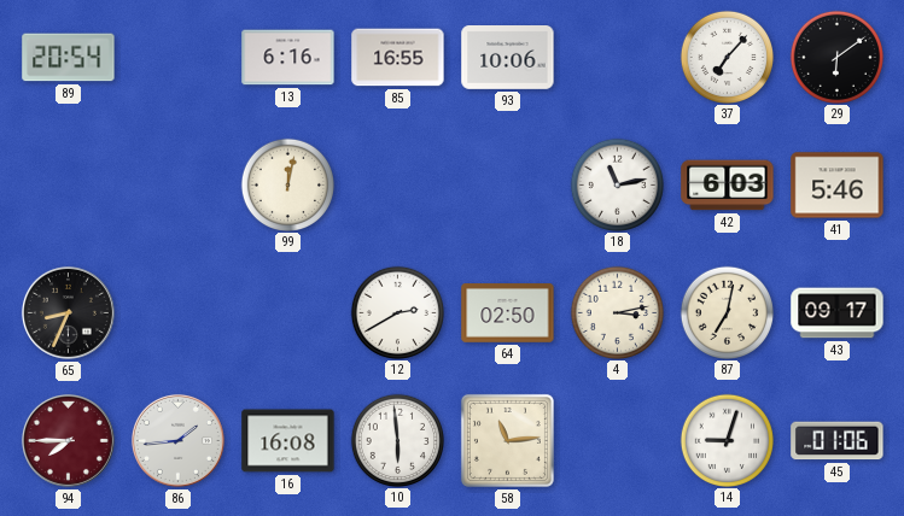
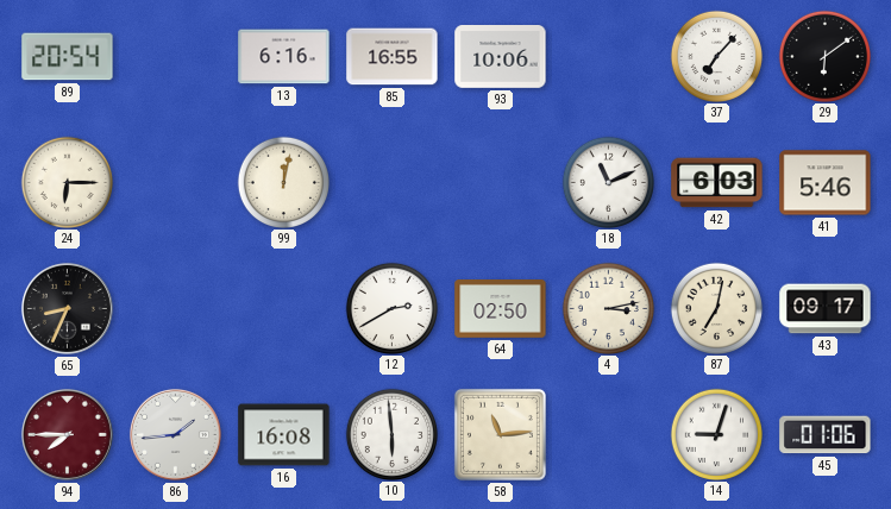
24: none -> 6:15
18: 11:13 -> 11:11
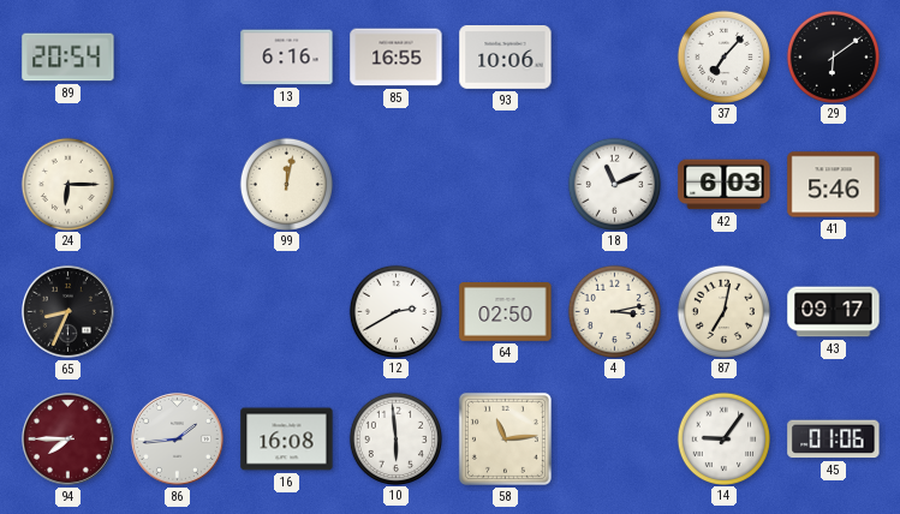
14: 9:03 -> 9:06
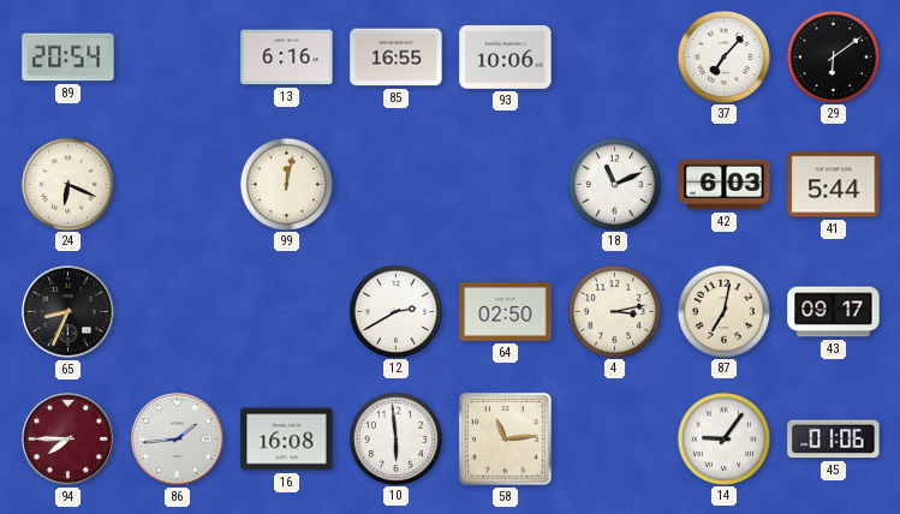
24: 6:15 -> 6:19
41: 5:46 -> 5:44
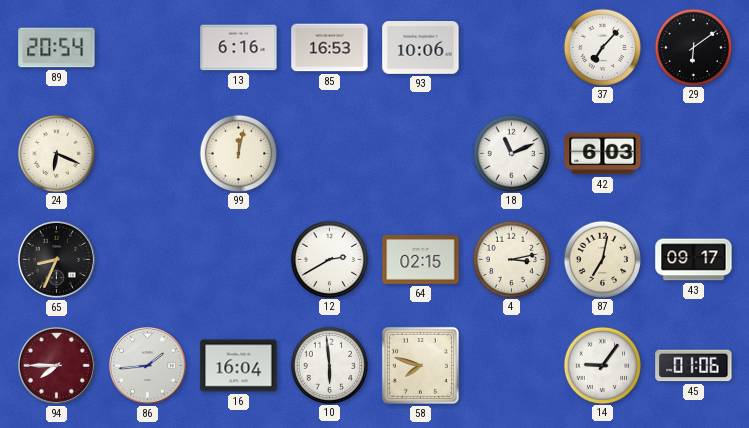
85: 16:55 -> 16:53
41: 5:44 -> none
64: 02:50 -> 02:15
16: 16:08 -> 16:04
58: 11:14 -> 7:48
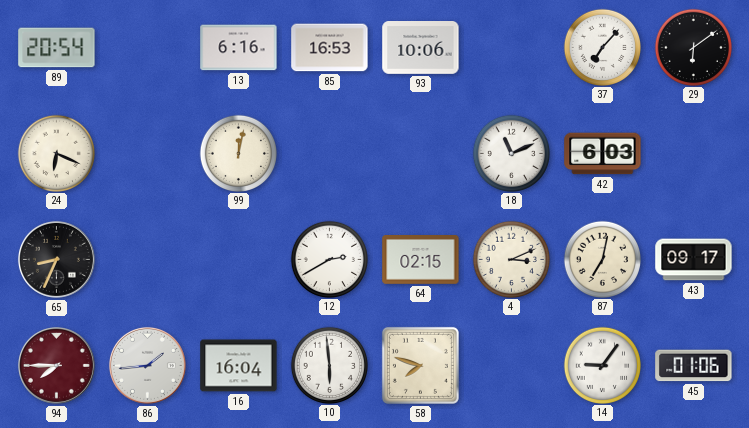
4: 3:13 -> 3:11
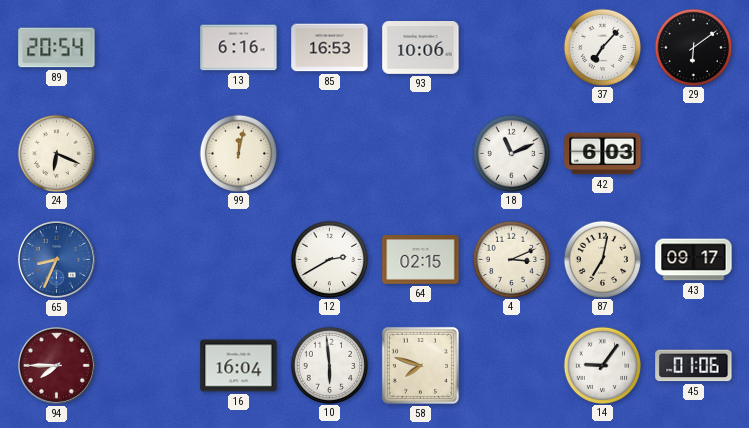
65 dial: black -> blue
86: 1:44 -> none
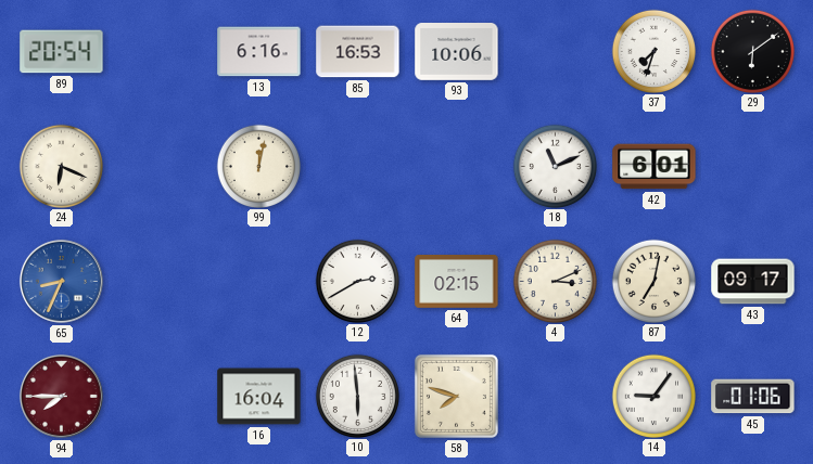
37: 7:07 -> 7:33
42: 6:03 -> 6:01
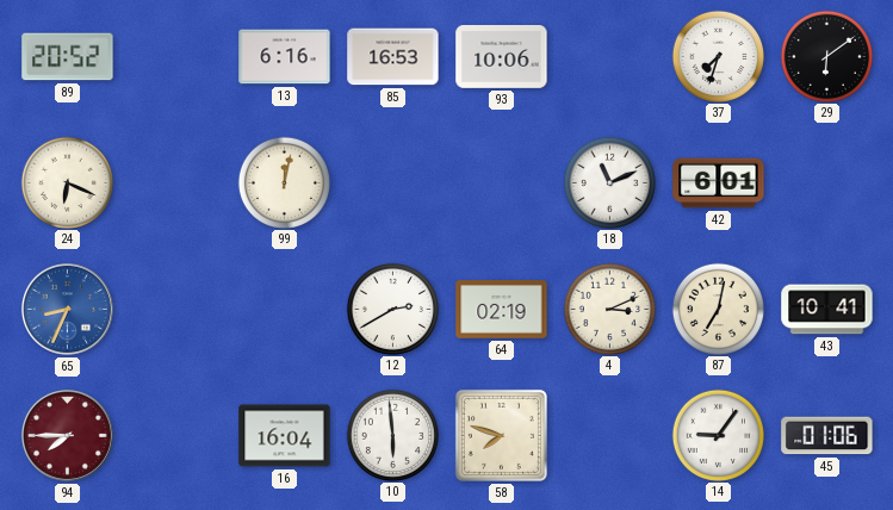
89: 20:54 -> 20:52
64: 02:15 -> 02:19
43: 09:17 -> 10:41
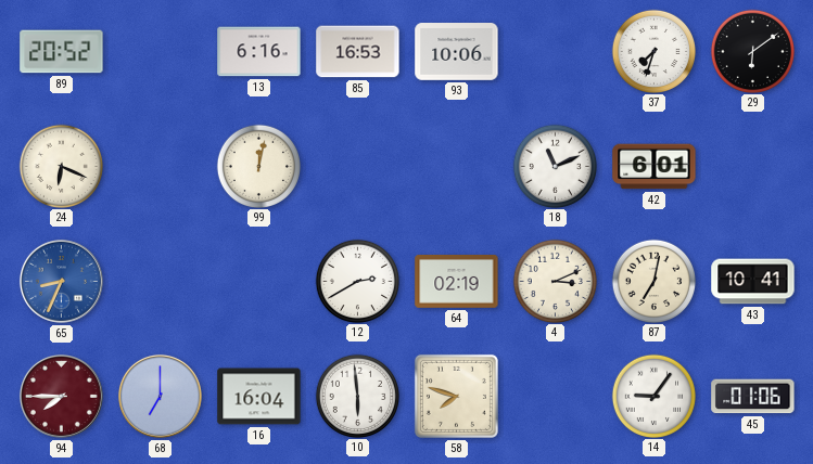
68: none -> 7:00
